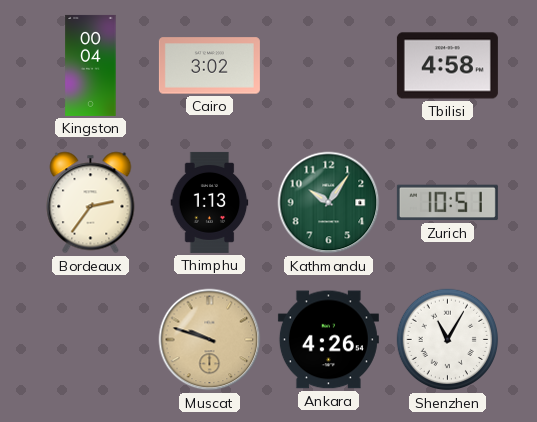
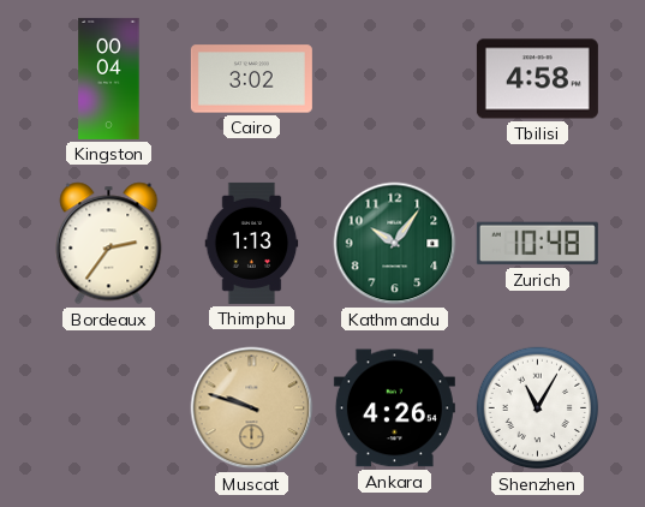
Zurich: 10:51 -> 10:48
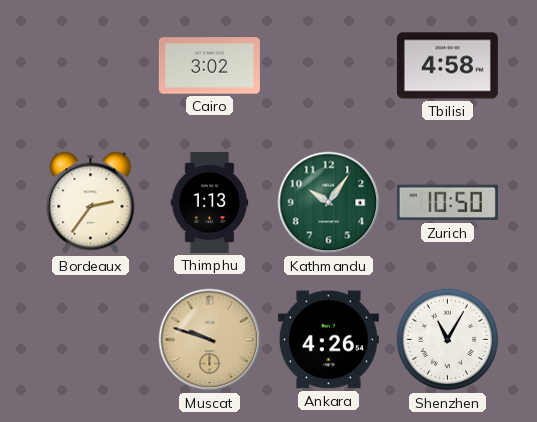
Kingston: 00:04 -> none
Zurich: 10:48 -> 10:50
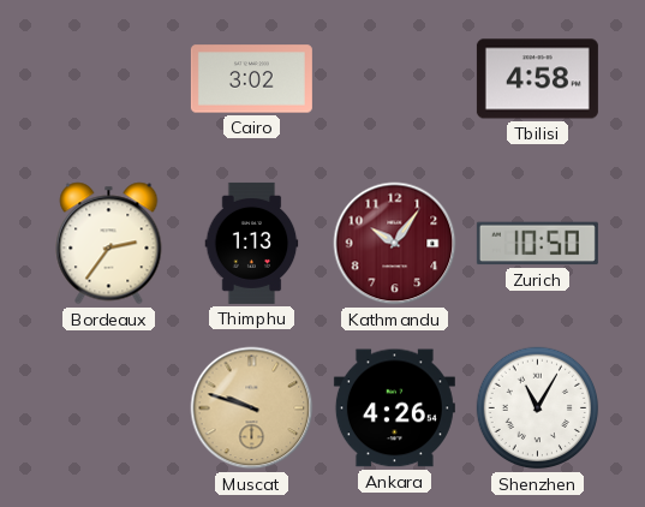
Kathmandu dial: green -> burgundy
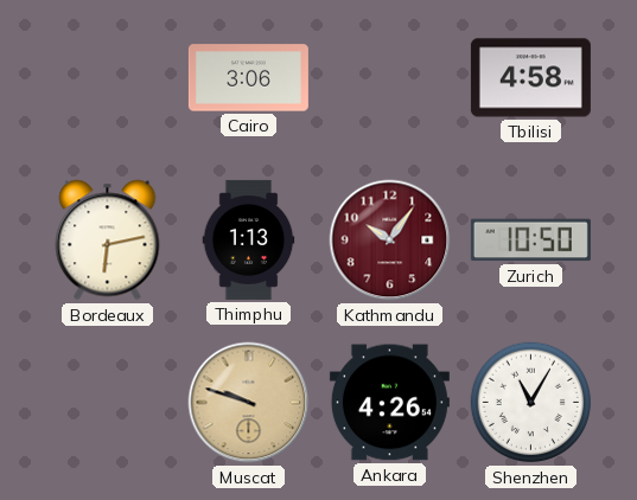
Cairo: 3:02 -> 3:06
Bordeaux: 2:36 -> 6:13
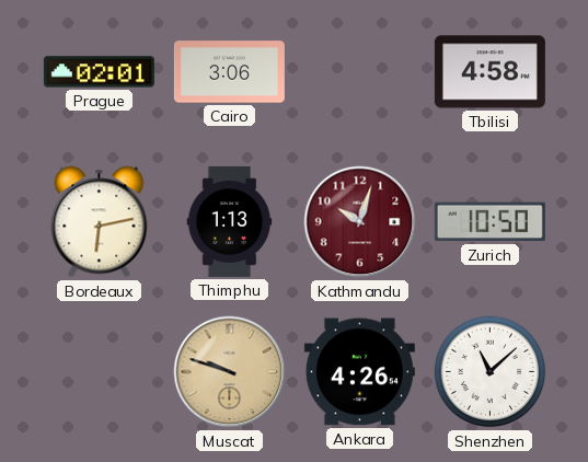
Prague: none -> 02:01
Kathmandu: 10:06 -> 10:03
Shenzhen: 11:05 -> 11:08
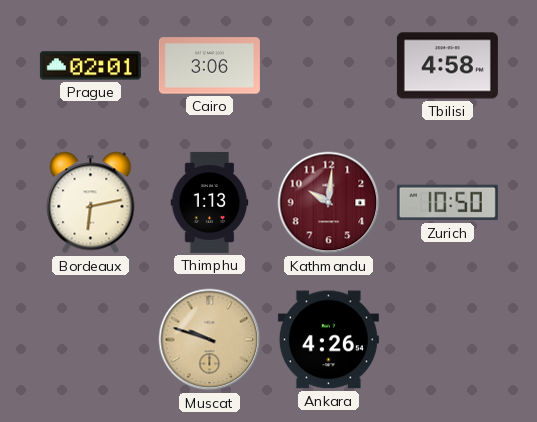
Kathmandu: 10:03 -> 10:01
Shenzhen: 11:08 -> none
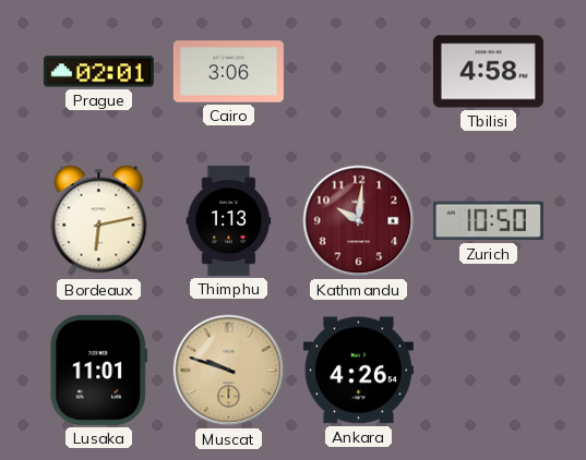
Lusaka: none -> 11:01
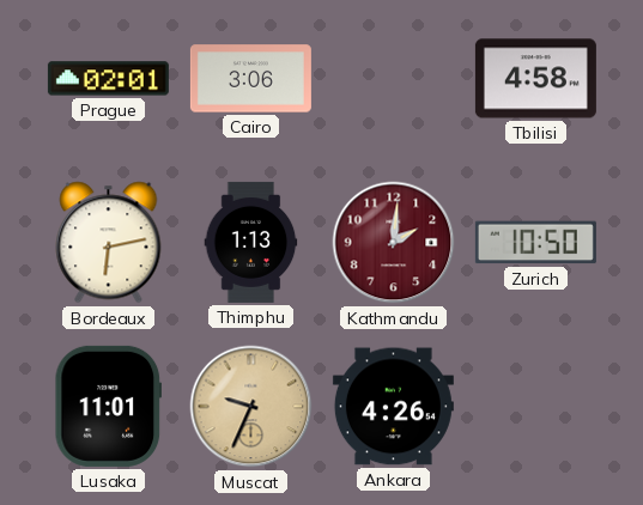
Kathmandu: 10:01 -> 2:01
Muscat: 9:48 -> 9:34
